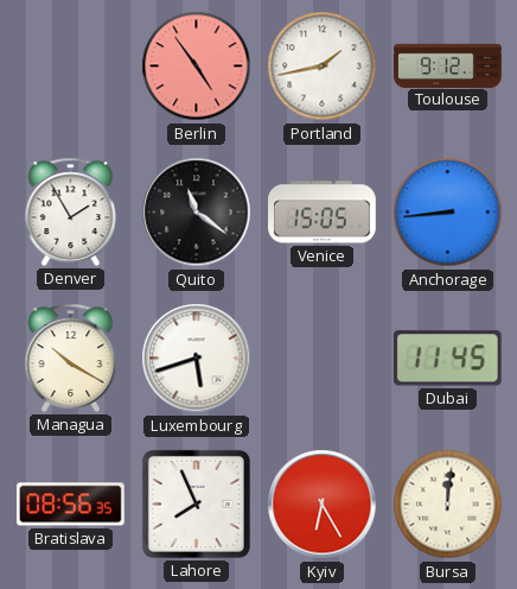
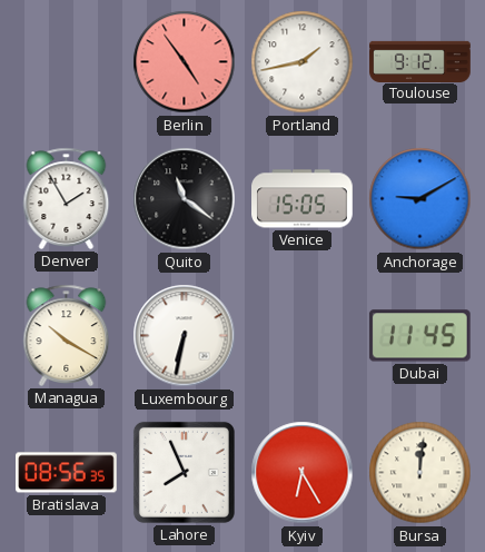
Anchorage: 8:44 -> 9:10
Luxembourg: 5:42 -> 6:32
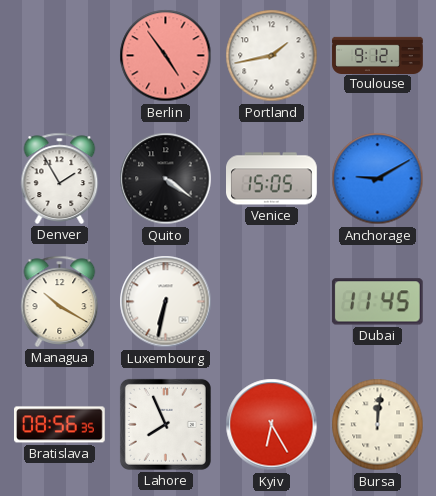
Quito: 11:21 -> 4:21
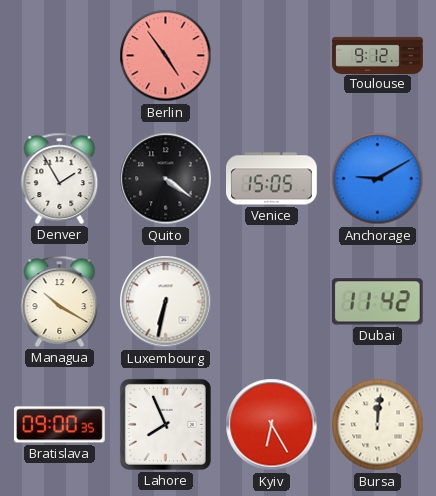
Portland: 1:43 -> none
Dubai: 11:45 -> 11:42
Bratislava: 08:56 -> 09:00
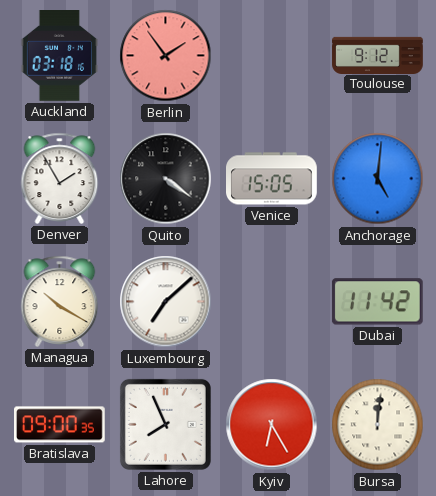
Auckland: none -> 03:18
Berlin: 4:54 -> 1:54
Anchorage: 9:10 -> 5:01
Luxembourg: 6:32 -> 7:08
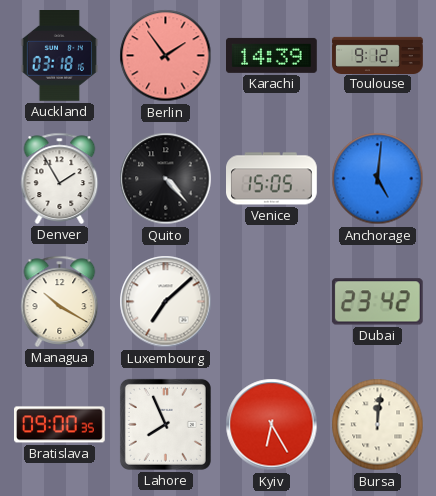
Karachi: none -> 14:39
Quito: 4:21 -> 4:23
Dubai: 11:42 -> 23:42
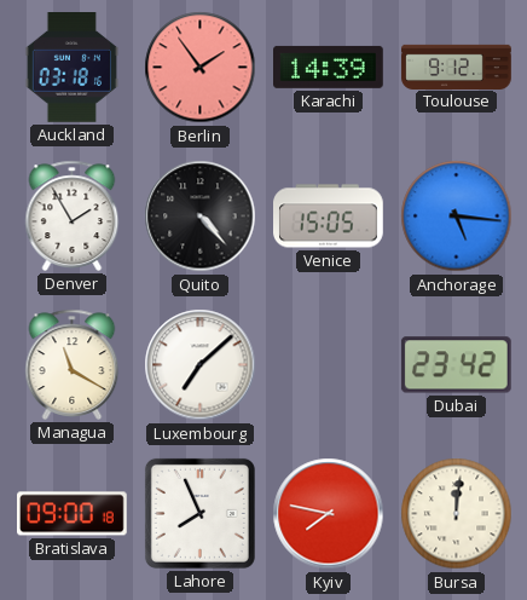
Anchorage: 5:01 -> 5:16
Managua: 10:20 -> 11:20
Bratislava: 09:00:35 -> 09:00:18
Kyiv: 6:25 -> 7:47
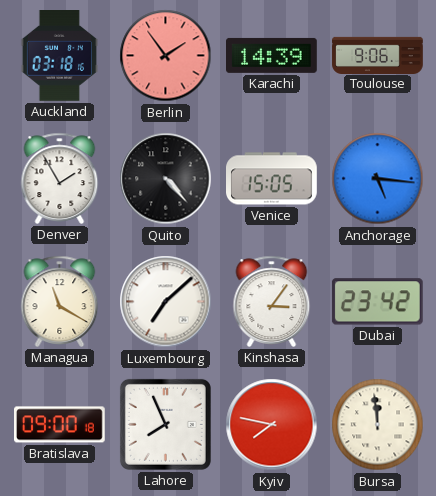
Toulouse: 9:12 -> 9:06
Kinshasa: none -> 3:06
Bursa: 12:01 -> 11:59
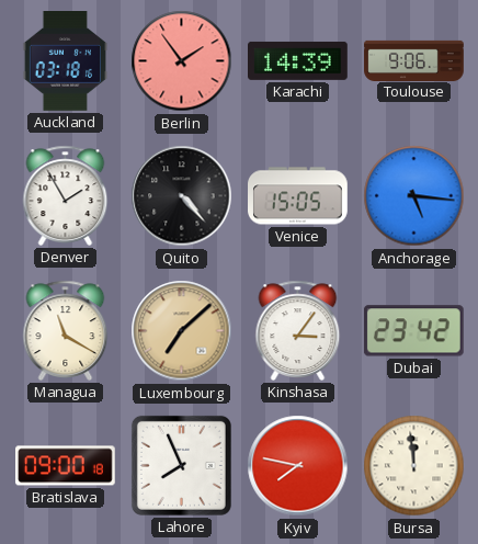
Luxembourg dial: white -> champagne
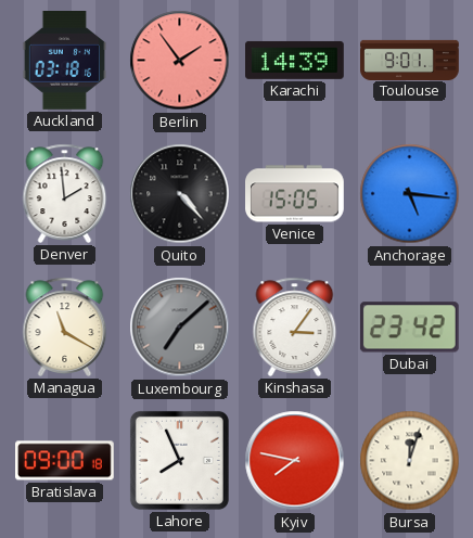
Toulouse: 9:06 -> 9:01
Denver: 1:55 -> 1:59
Luxembourg dial: champagne -> grey
Bursa: 11:59 -> 12:03
